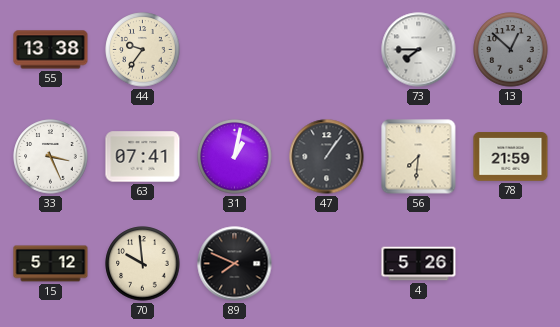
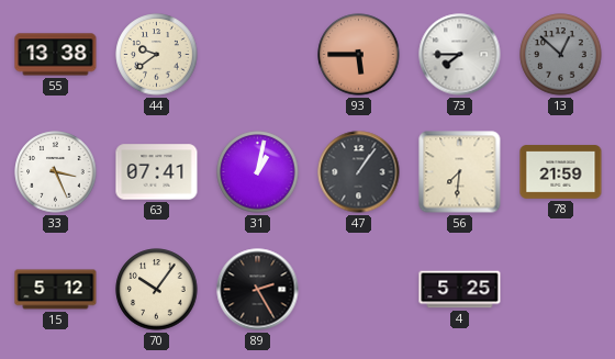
44: 9:36 -> 9:39
93: none -> 5:45
70: 9:59 -> 10:06
89: 7:49 -> 2:25
4: 5:26 -> 5:25
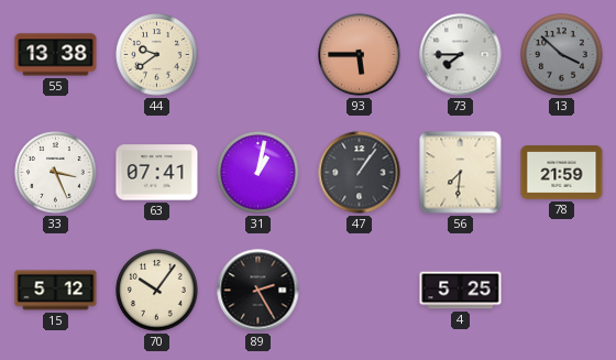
13: 12:52 -> 3:52
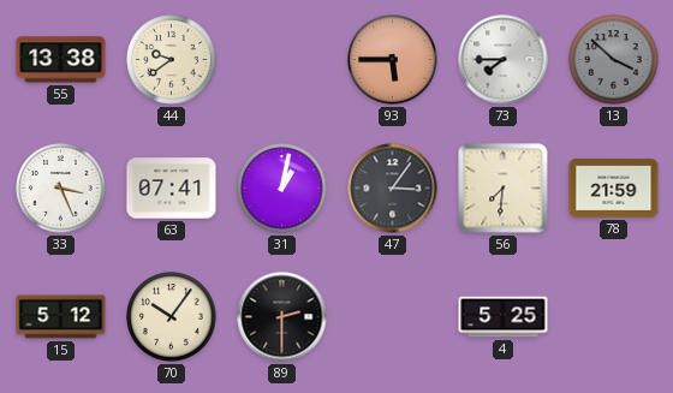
47: 1:06 -> 3:06
89: 2:25 -> 2:30
